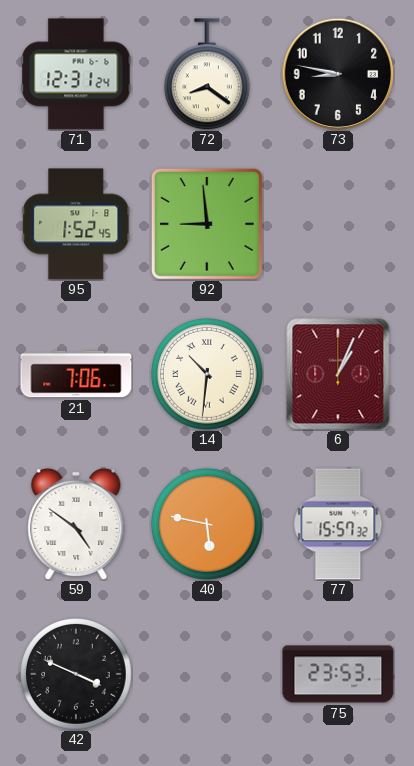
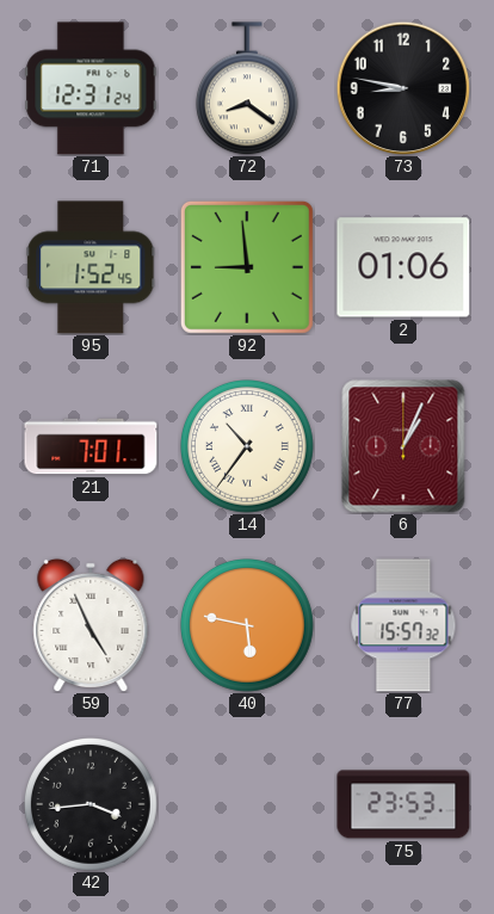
2: none -> 01:06
21: 7:06 -> 7:01
14: 10:31 -> 10:36
59: 4:51 -> 4:56
42: 3:49 -> 3:44
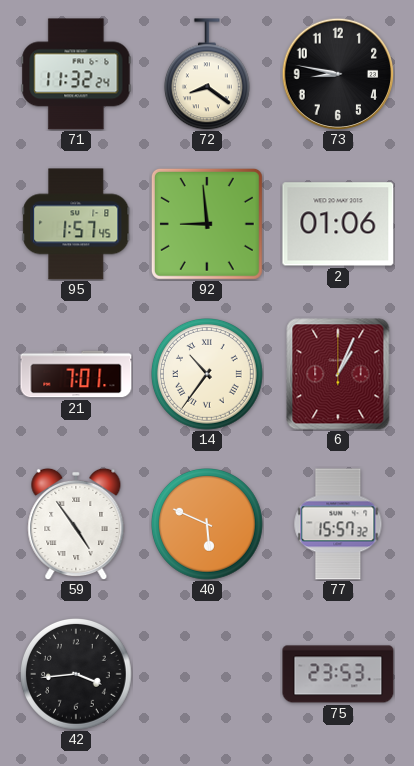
71: 12:31 -> 11:32
95: 1:52 -> 1:57
59: 4:56 -> 4:54
40: 5:47 -> 5:49
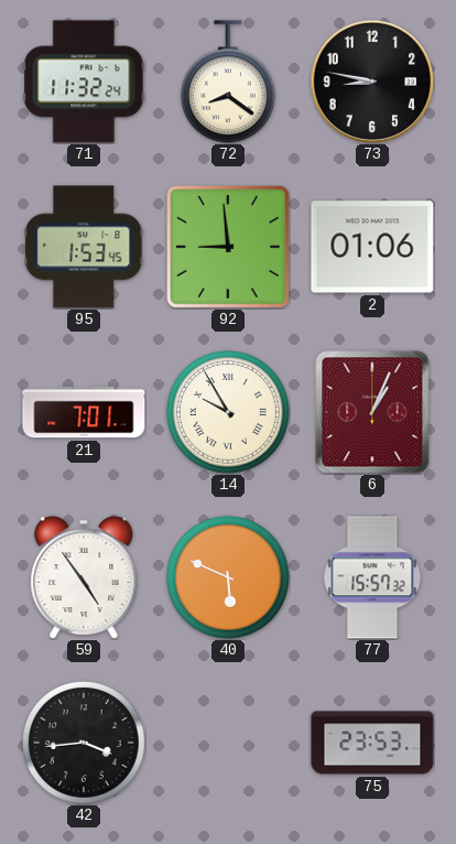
95: 1:57 -> 1:53
14: 10:36 -> 9:55
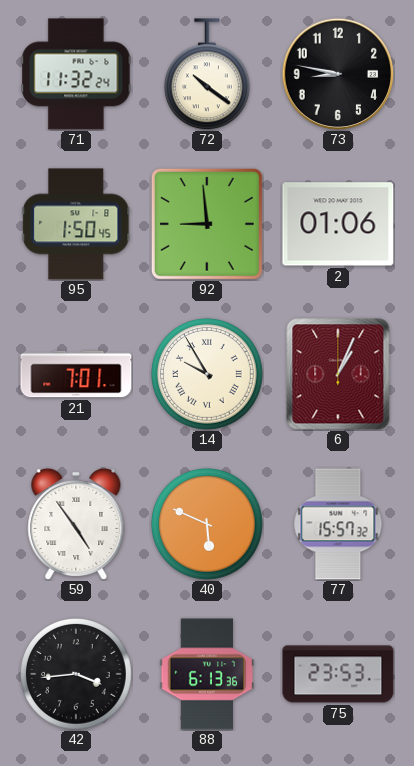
72: 8:21 -> 10:21
95: 1:53 -> 1:50
88: none -> 6:13
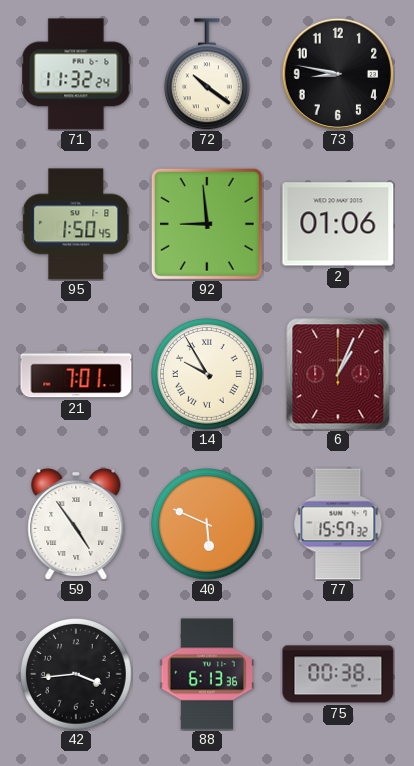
75: 23:53 -> 00:38
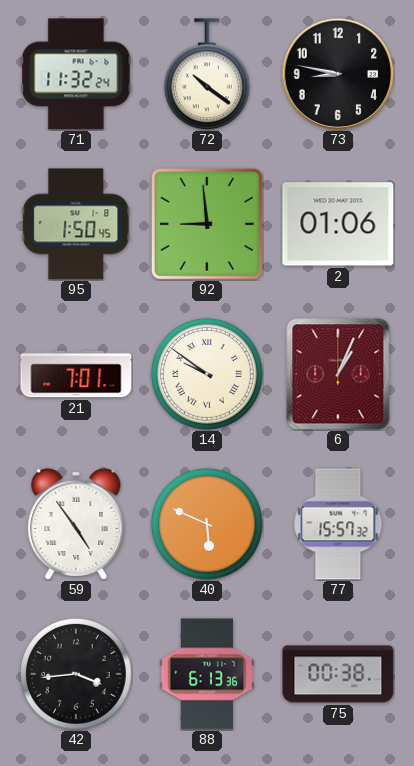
14: 9:55 -> 9:51
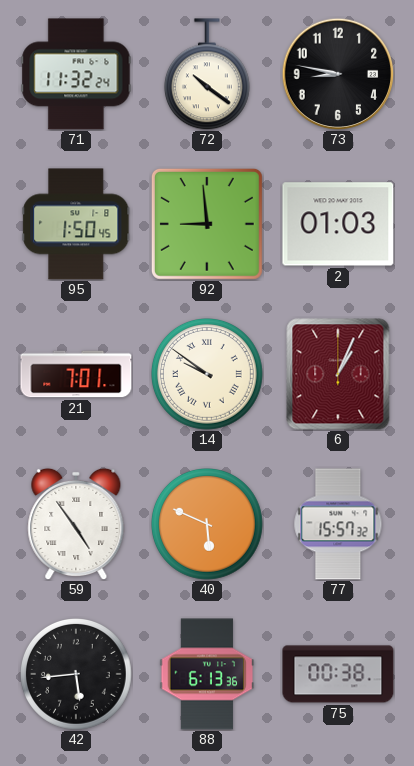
2: 01:06 -> 01:03
42: 3:44 -> 5:44
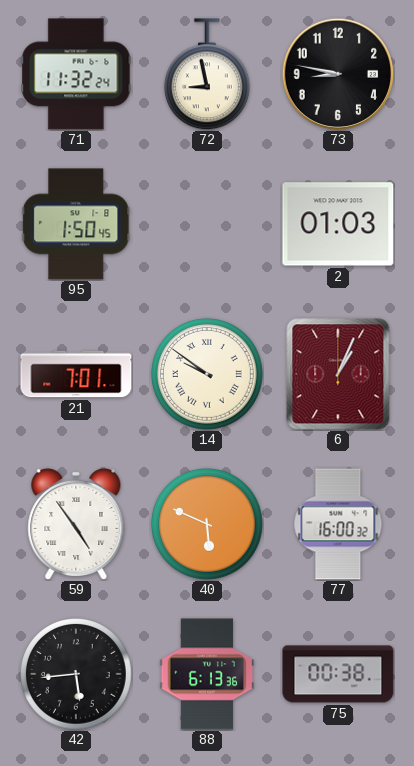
72: 10:21 -> 8:58
92: 8:59 -> none
77: 15:57 -> 16:00
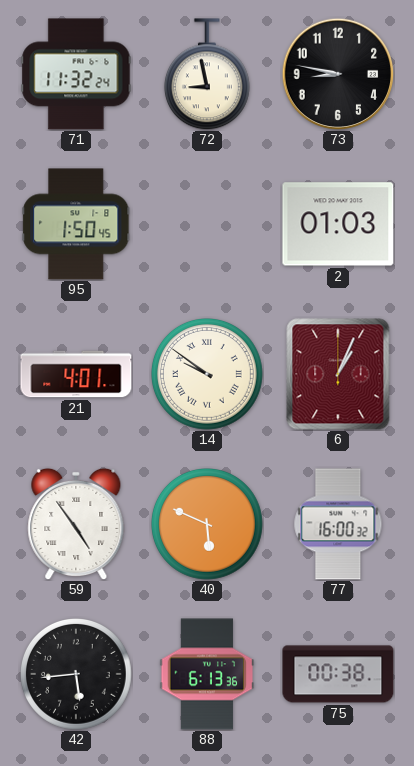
21: 7:01 -> 4:01
